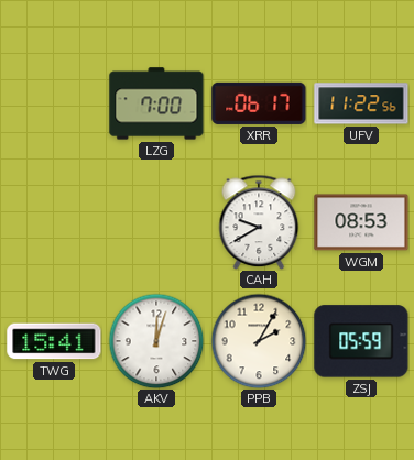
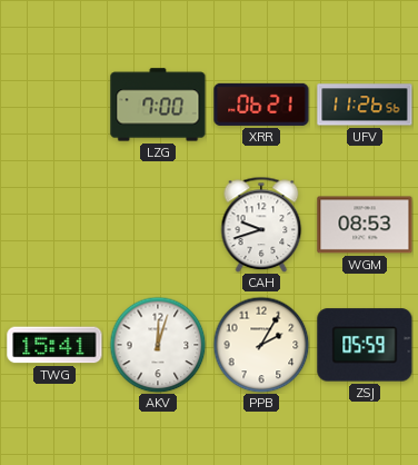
XRR: 06:17 -> 06:21
UFV: 11:22 -> 11:26
CAH: 9:40 -> 9:42
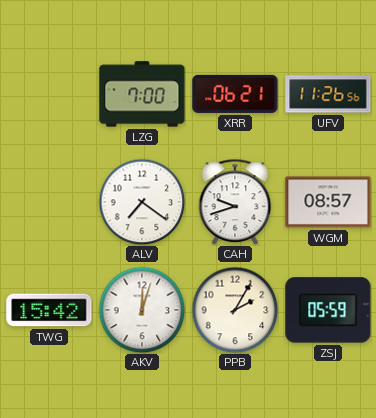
ALV: none -> 7:21
WGM: 08:53 -> 08:57
TWG: 15:41 -> 15:42
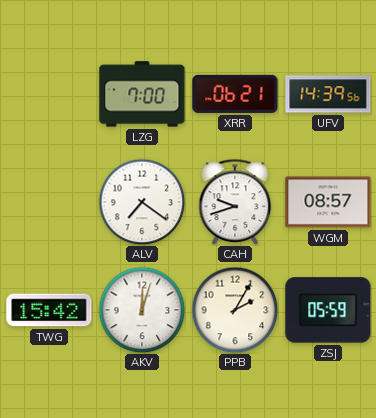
UFV: 11:26 -> 14:39
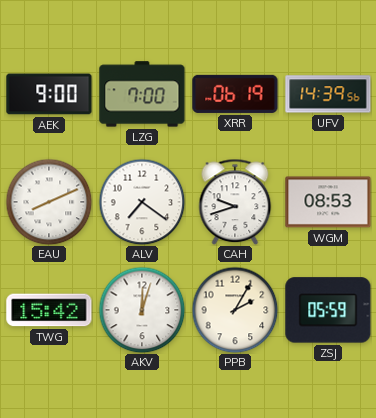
AEK: none -> 9:00
XRR: 06:21 -> 06:19
EAU: none -> 8:11
WGM: 08:57 -> 08:53
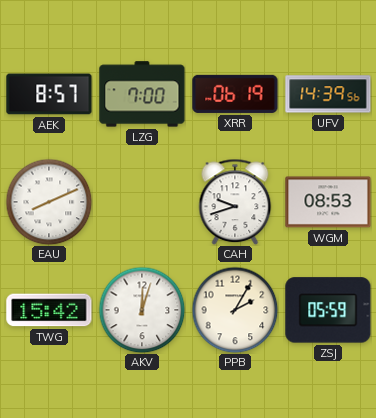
AEK: 9:00 -> 8:57
ALV: 7:21 -> none
